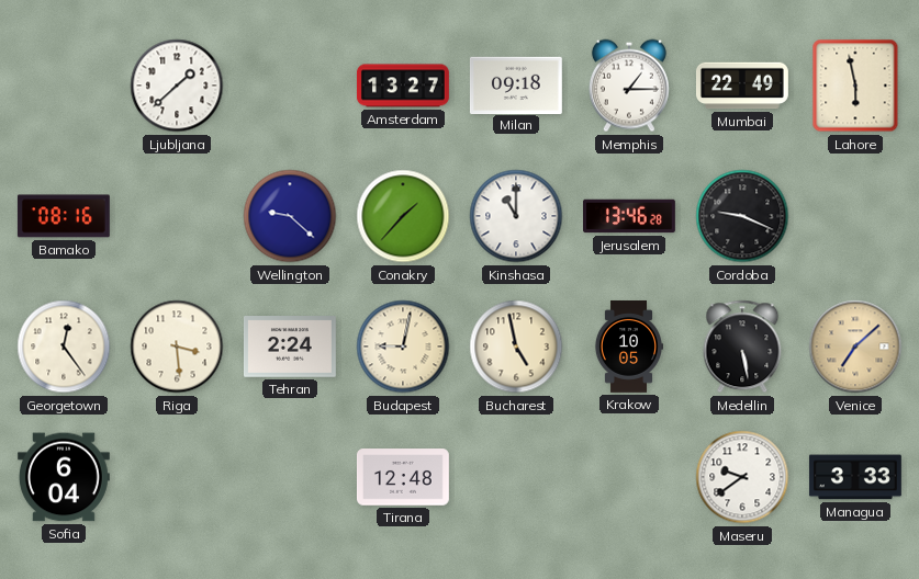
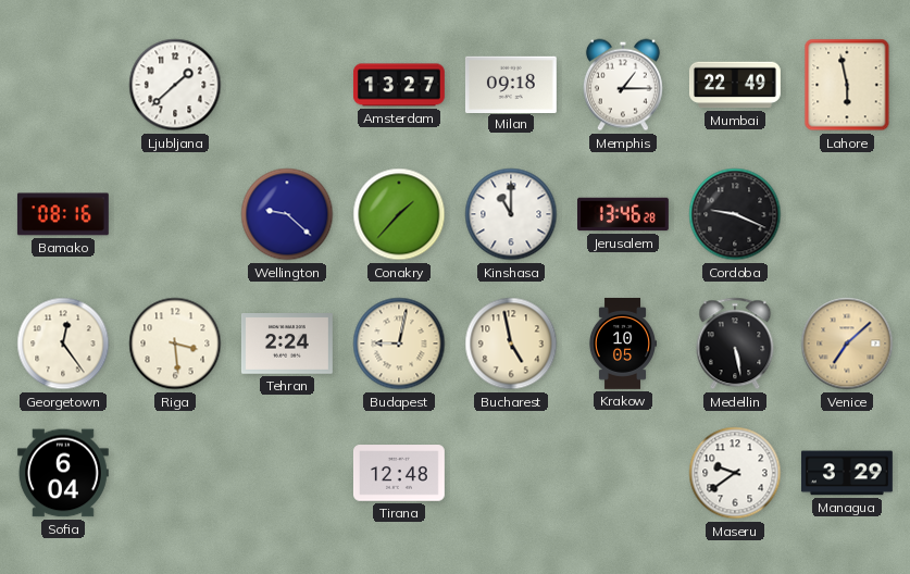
Managua: 3:33 -> 3:29
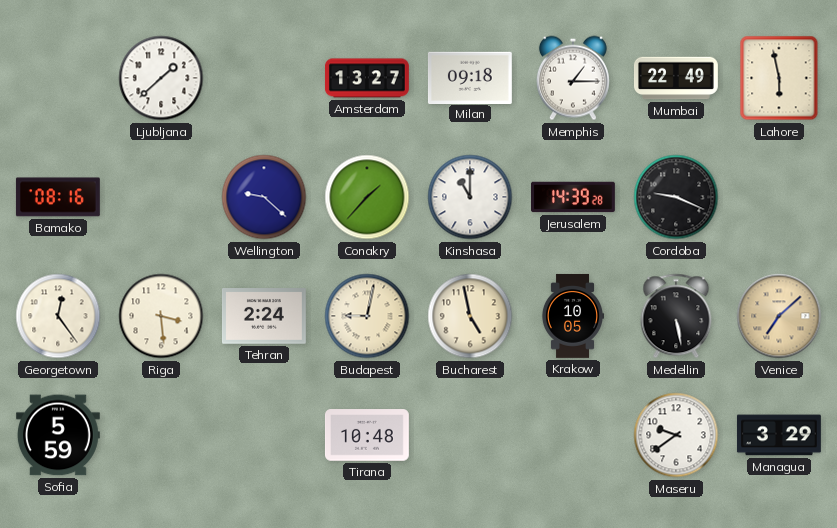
Jerusalem: 13:46 -> 14:39
Sofia: 6:04 -> 5:59
Tirana: 12:48 -> 10:48
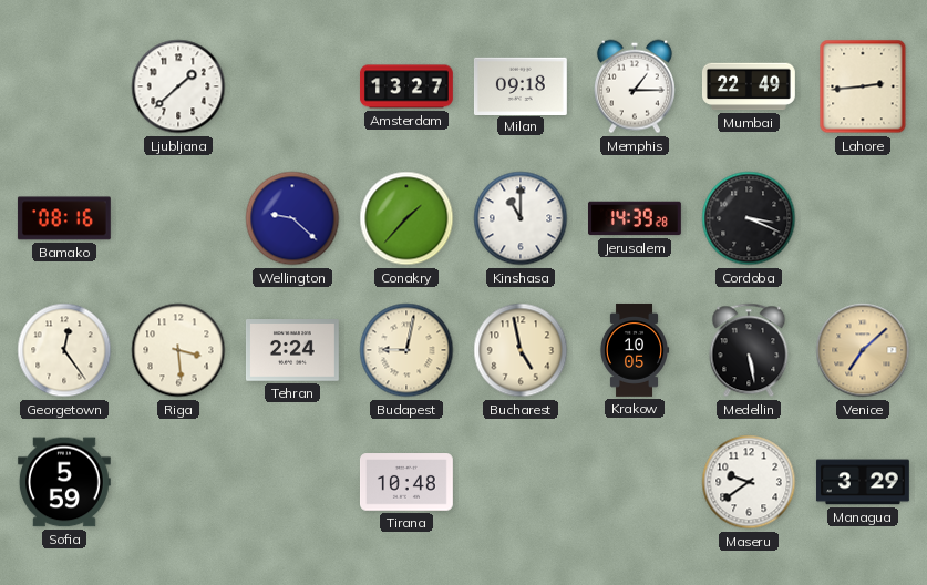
Lahore: 5:58 -> 2:44
Cordoba: 9:19 -> 3:19
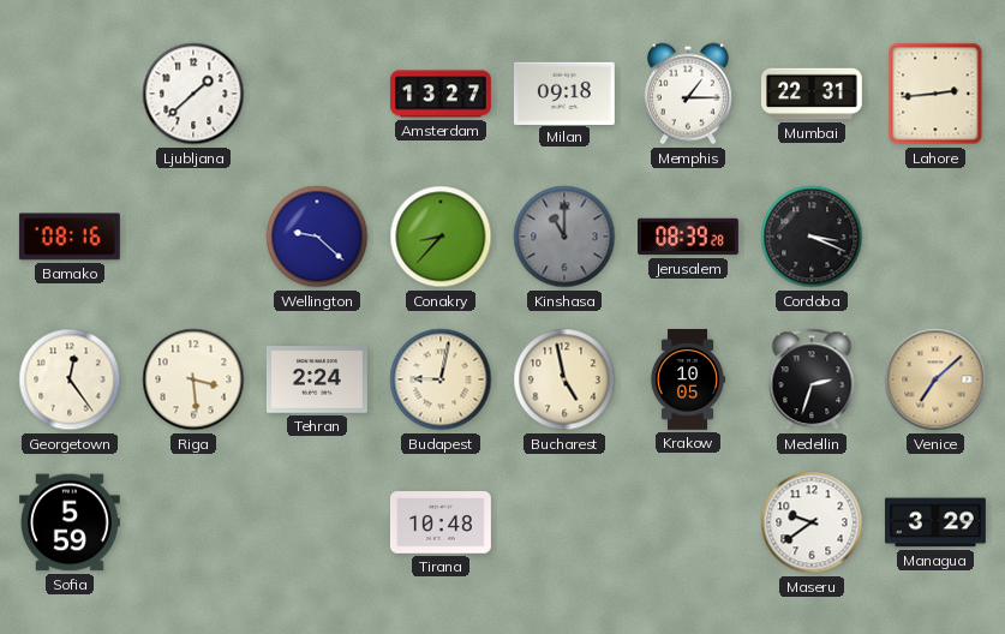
Mumbai: 22:49 -> 22:31
Conakry: 1:37 -> 8:37
Kinshasa dial: white -> grey
Jerusalem: 14:39 -> 08:39
Medellin: 5:28 -> 2:33
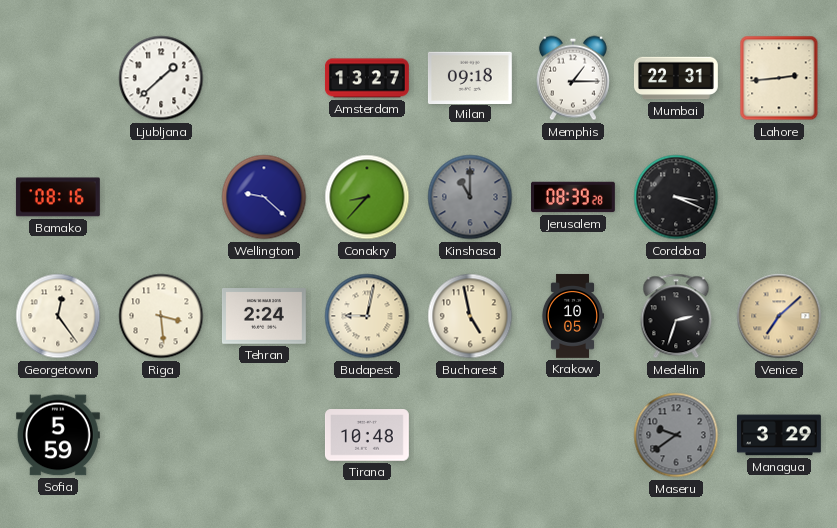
Maseru dial: white -> grey
